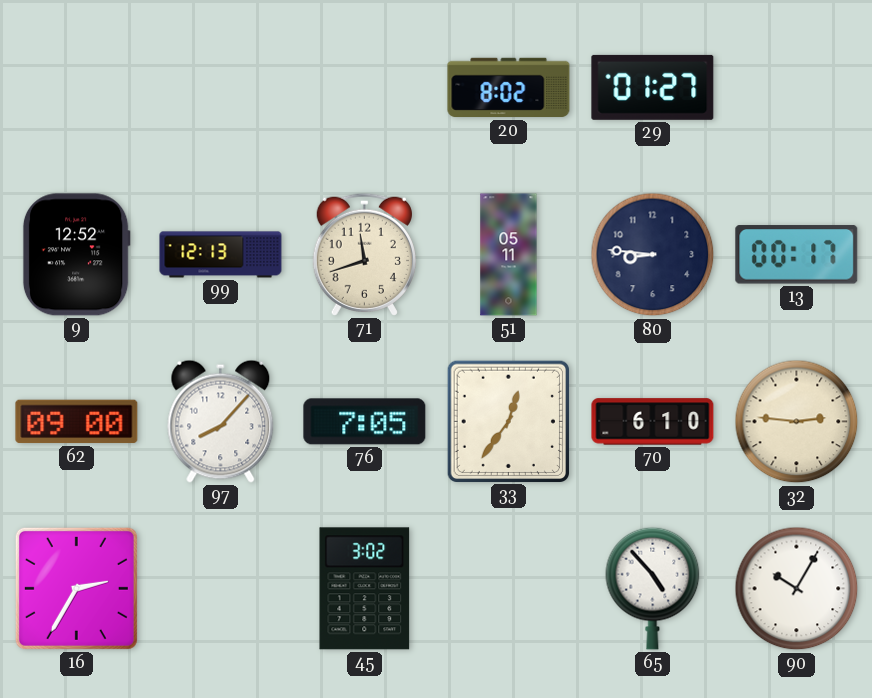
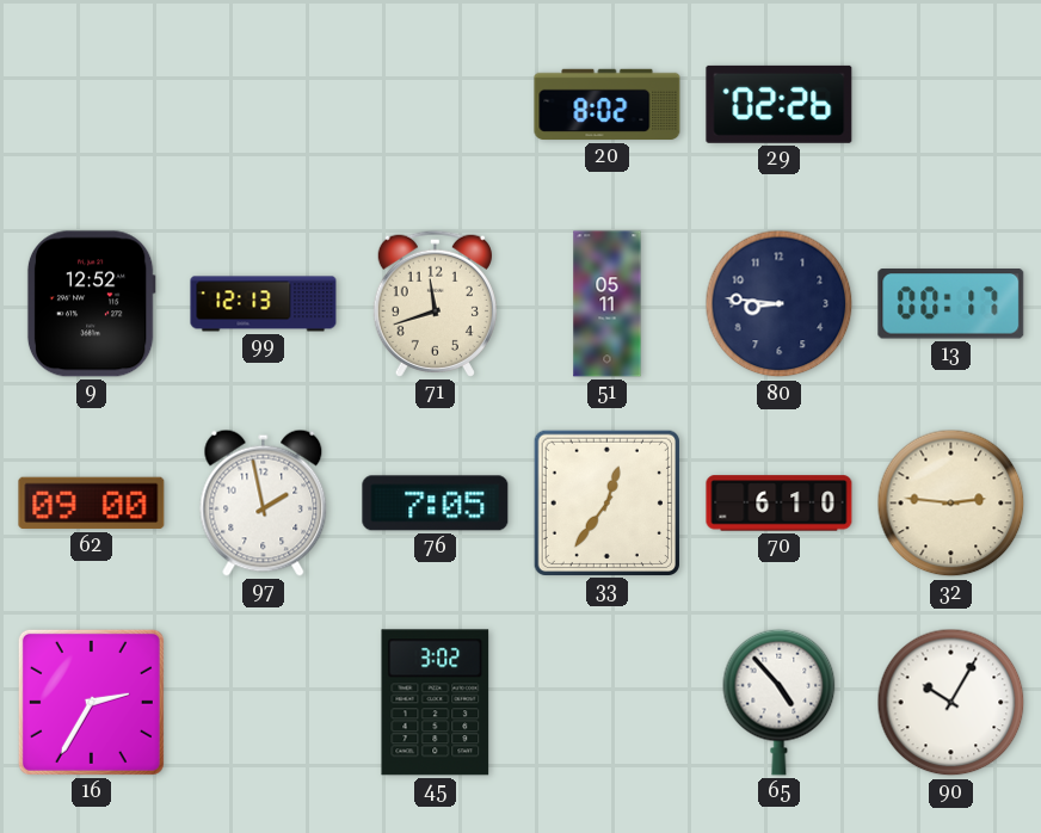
29: 01:27 -> 02:26
97: 8:07 -> 1:58
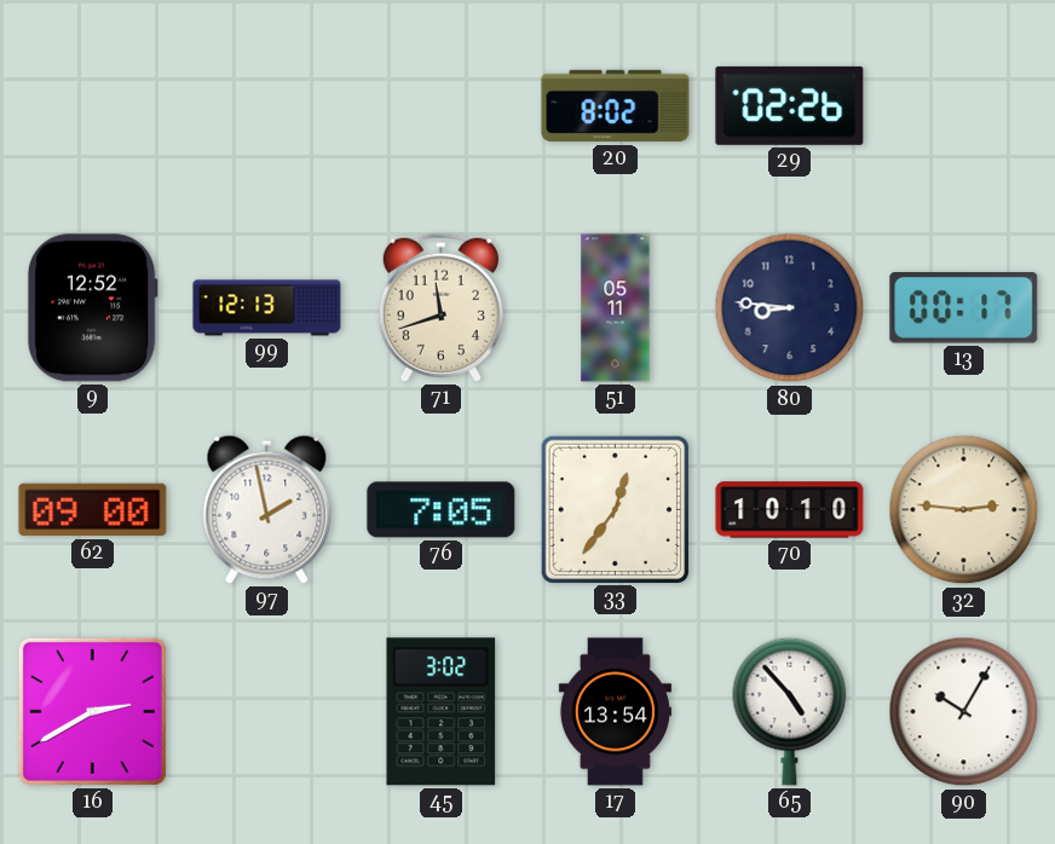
70: 6:10 -> 10:10
16: 2:35 -> 2:40
17: none -> 13:54
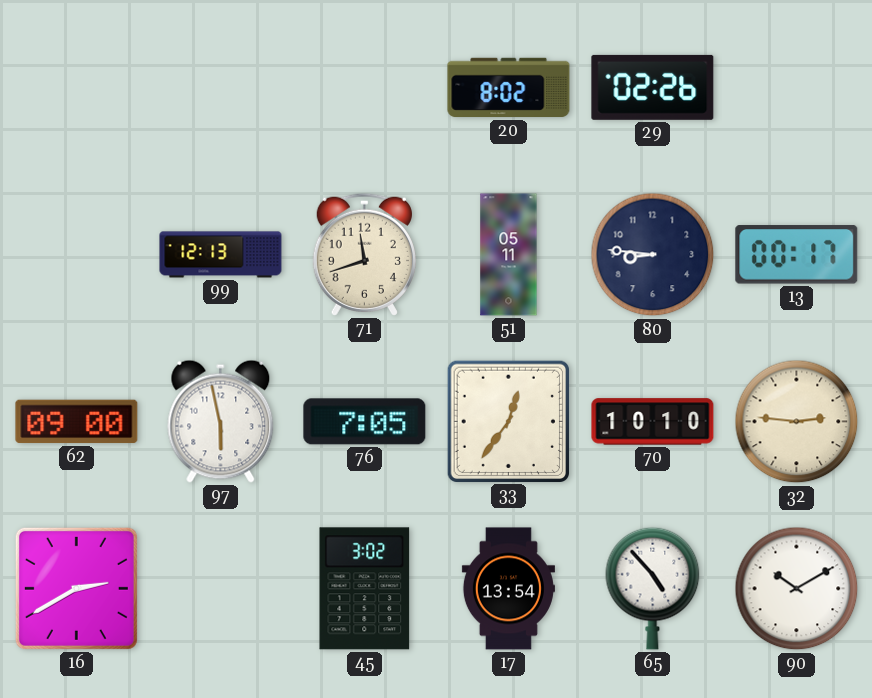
9: 12:52 -> none
97: 1:58 -> 5:58
90: 10:05 -> 10:10
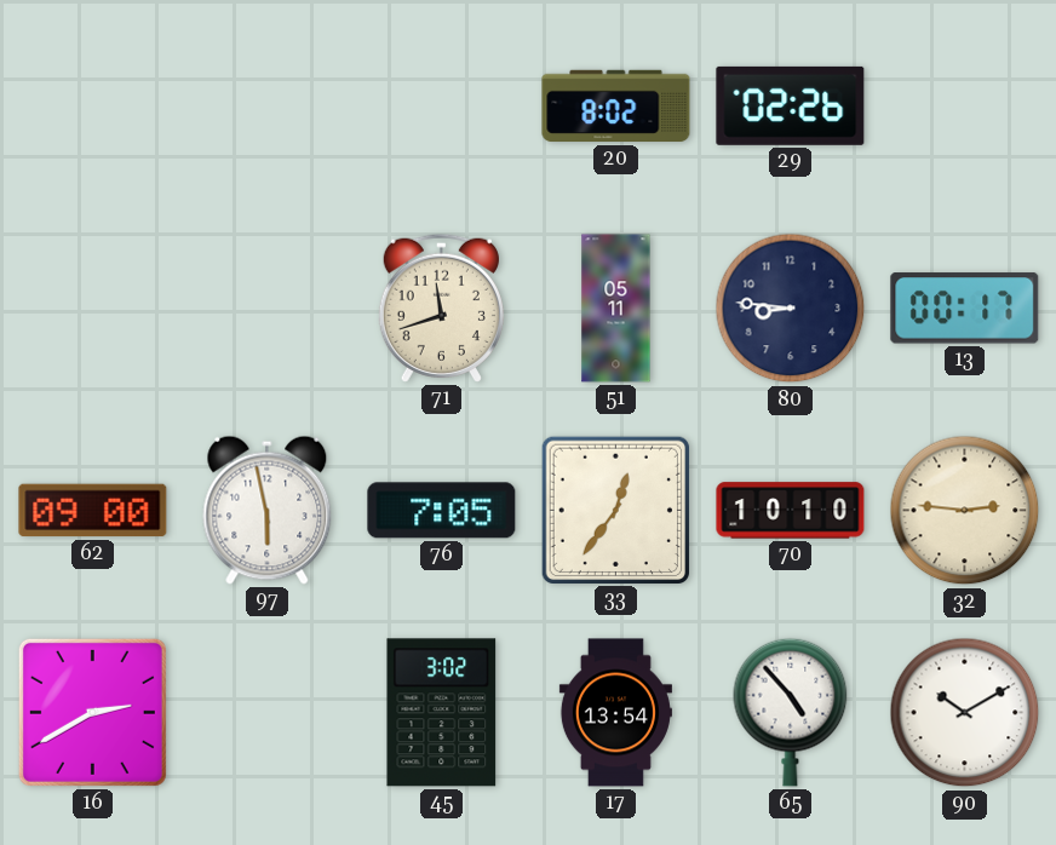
99: 12:13 -> none
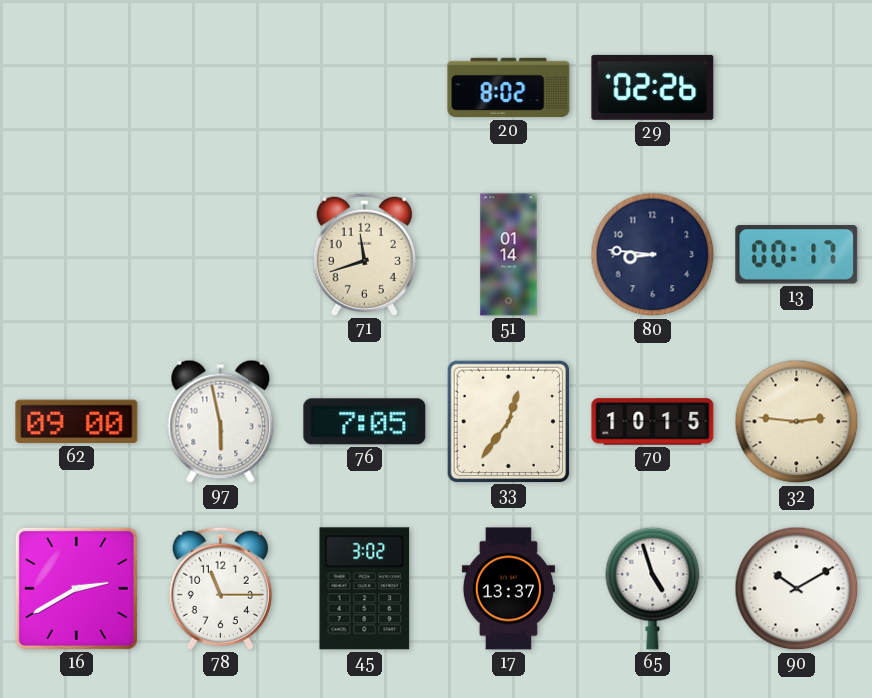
51: 05:11 -> 01:14
70: 10:10 -> 10:15
78: none -> 11:15
17: 13:54 -> 13:37
65: 4:53 -> 4:57
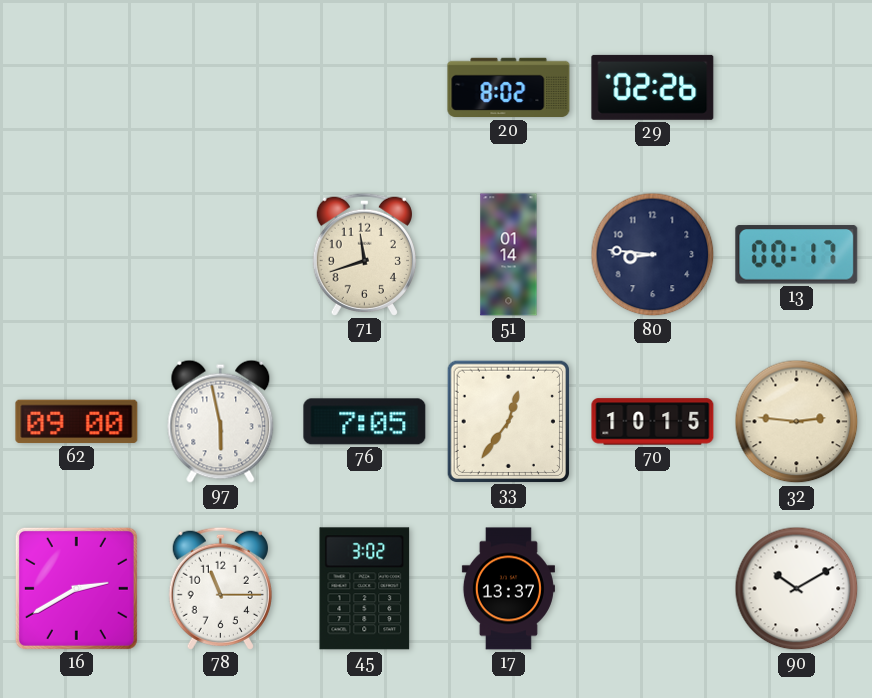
65: 4:57 -> none
